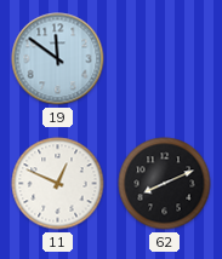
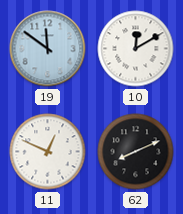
10: none -> 12:10
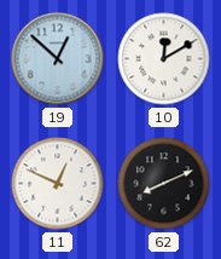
19: 11:51 -> 12:52
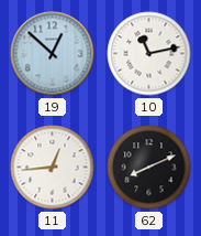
10: 12:10 -> 11:13
11: 12:49 -> 12:44
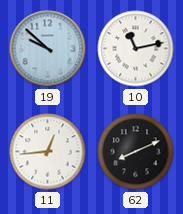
19: 12:52 -> 9:52
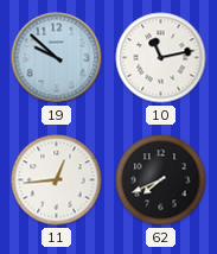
62: 8:11 -> 7:41
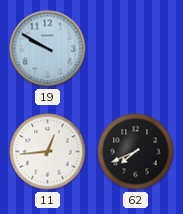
19: 9:52 -> 9:50
10: 11:13 -> none
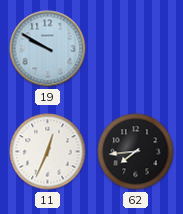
11: 12:44 -> 12:34
62: 7:41 -> 7:44
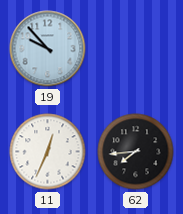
19: 9:50 -> 9:53
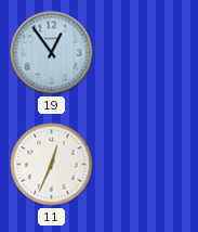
19: 9:53 -> 12:54
62: 7:44 -> none
